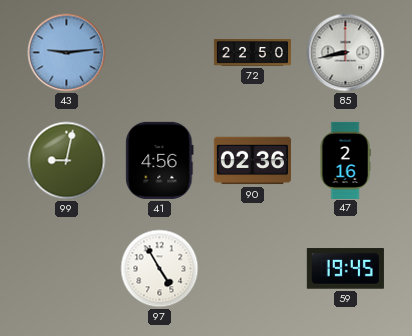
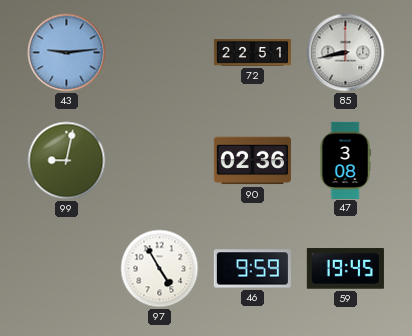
72: 22:50 -> 22:51
41: 4:56 -> none
47: 2:16 -> 3:08
46: none -> 9:59
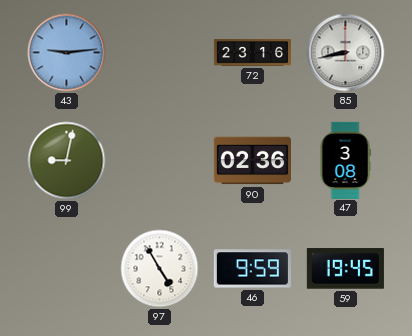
72: 22:51 -> 23:16
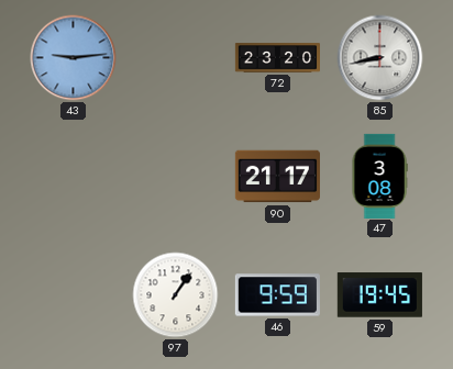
72: 23:16 -> 23:20
99: 9:02 -> none
90: 02:36 -> 21:17
97: 4:55 -> 1:06
